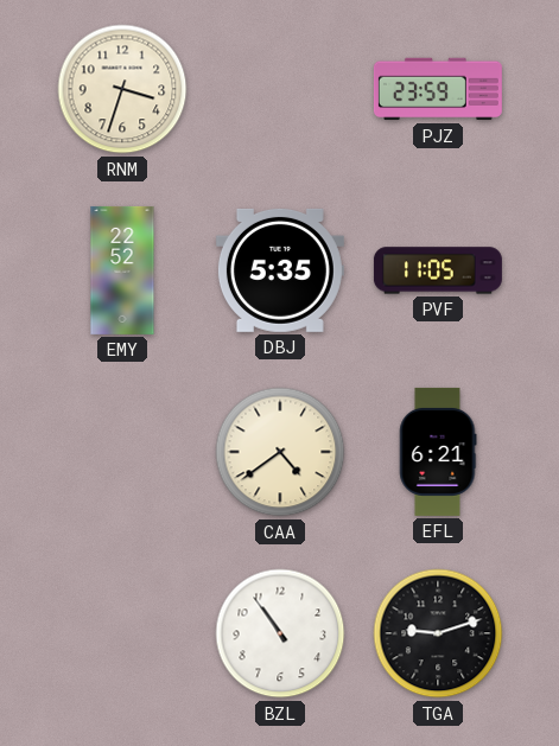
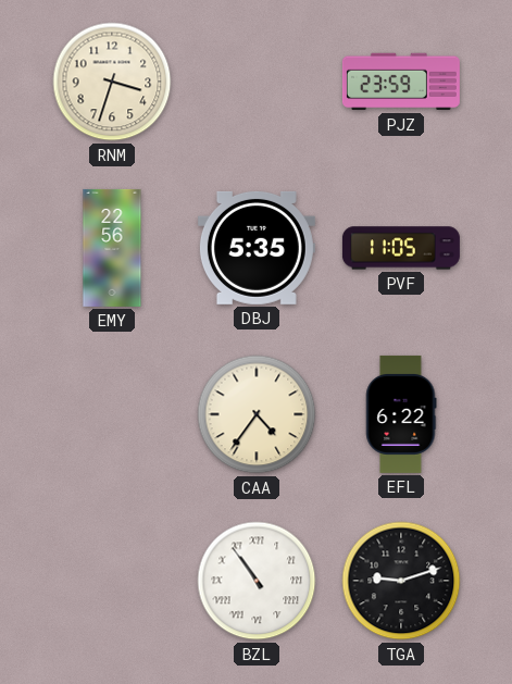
EMY: 22:52 -> 22:56
CAA: 4:39 -> 4:36
EFL: 6:21 -> 6:22
BZL numerals: Arabic -> Roman
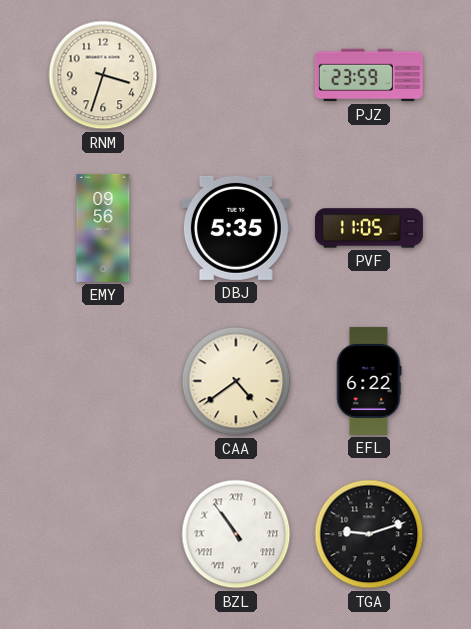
EMY: 22:56 -> 09:56
CAA: 4:36 -> 4:39
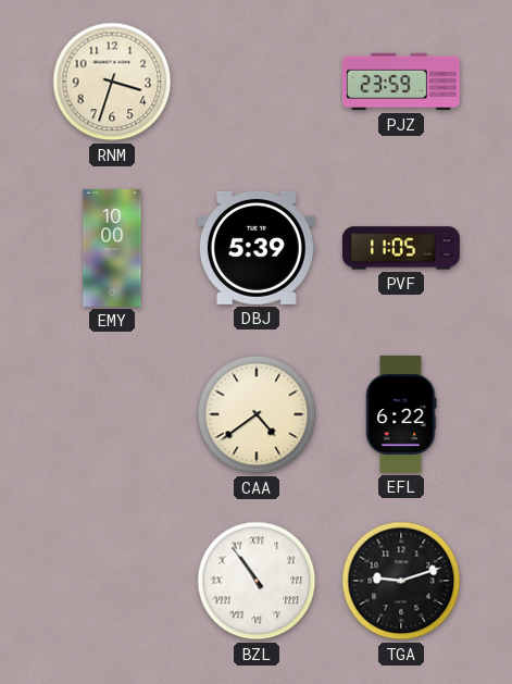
EMY: 09:56 -> 10:00
DBJ: 5:35 -> 5:39
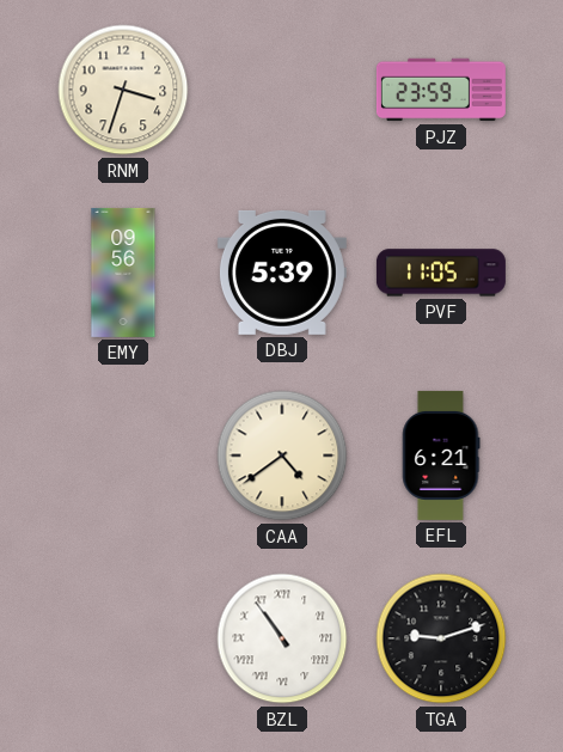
EMY: 10:00 -> 09:56
EFL: 6:22 -> 6:21
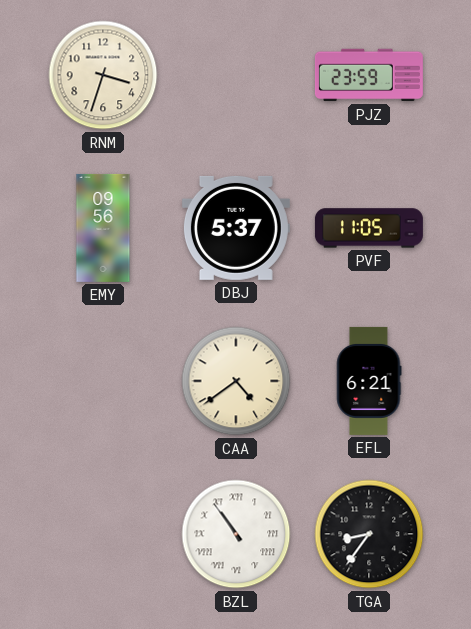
DBJ: 5:39 -> 5:37
TGA: 9:12 -> 8:36
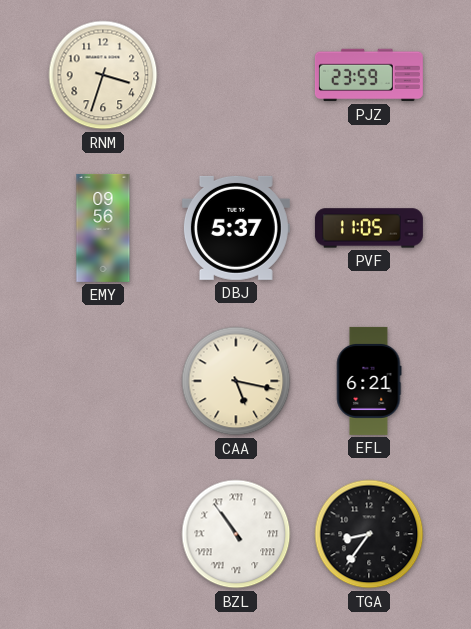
CAA: 4:39 -> 5:17
